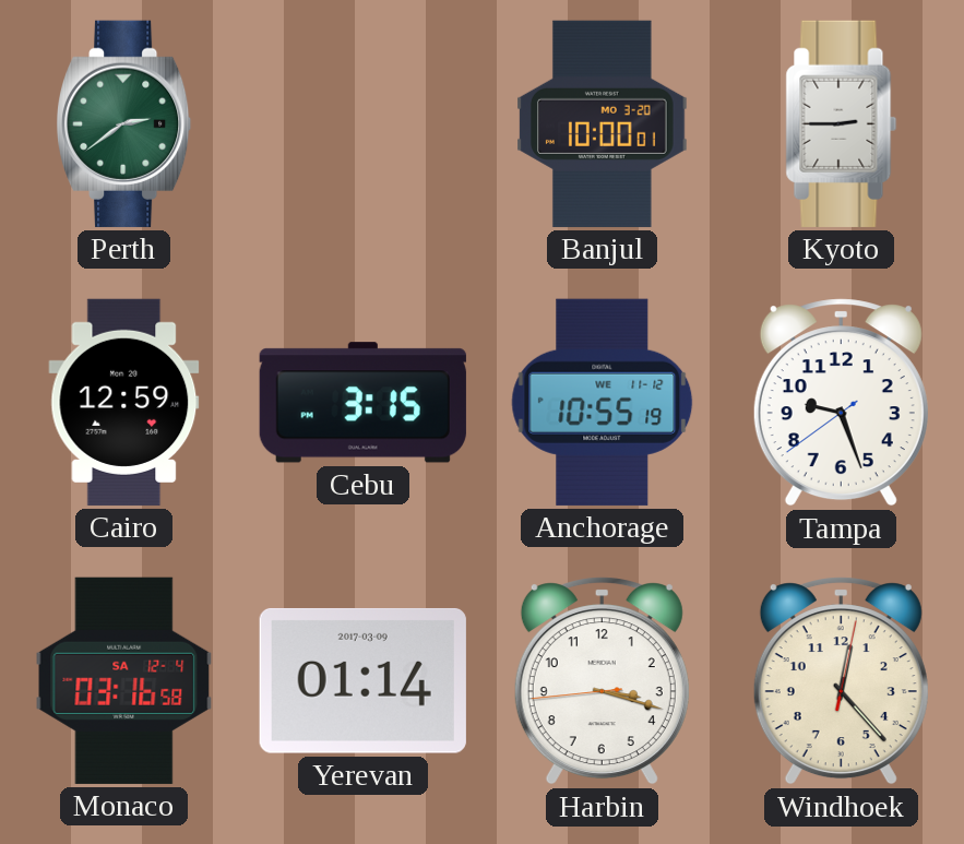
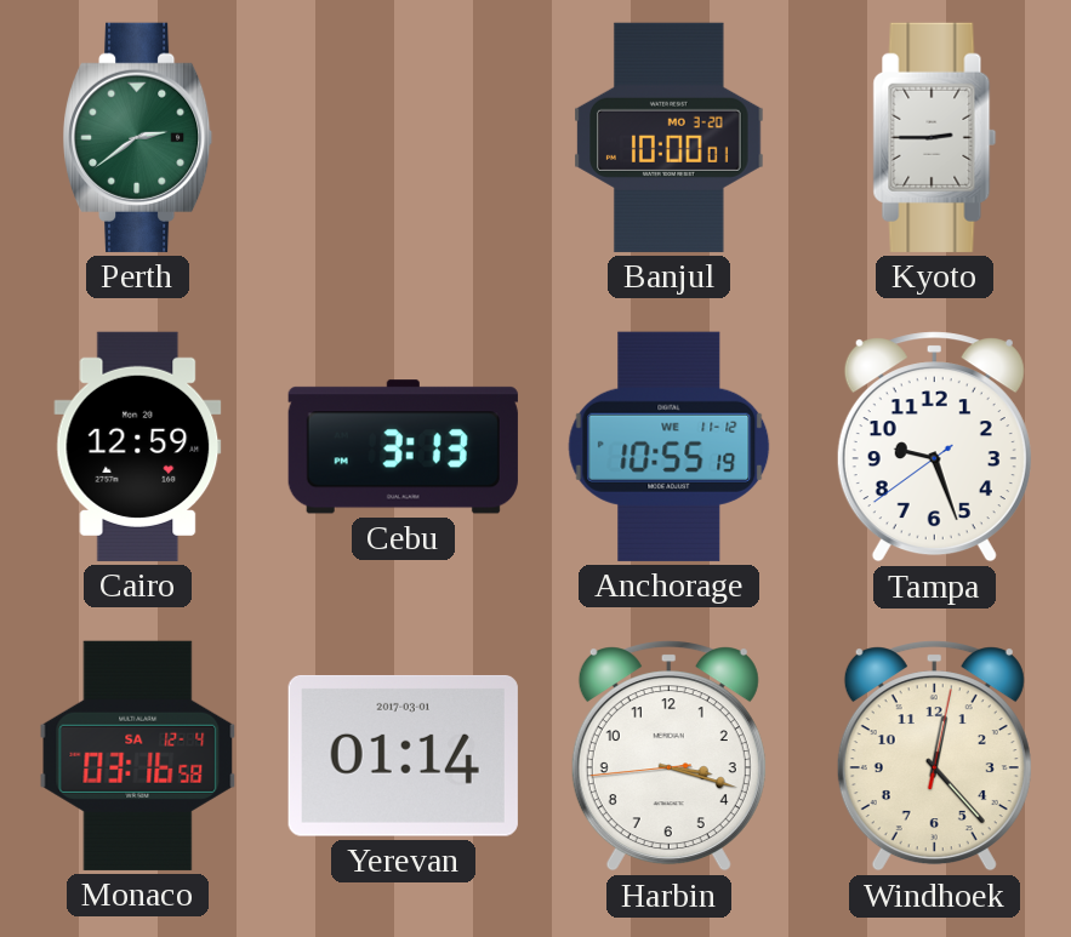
Cebu: 3:15 -> 3:13
Yerevan date: 2017-03-09 -> 2017-03-01
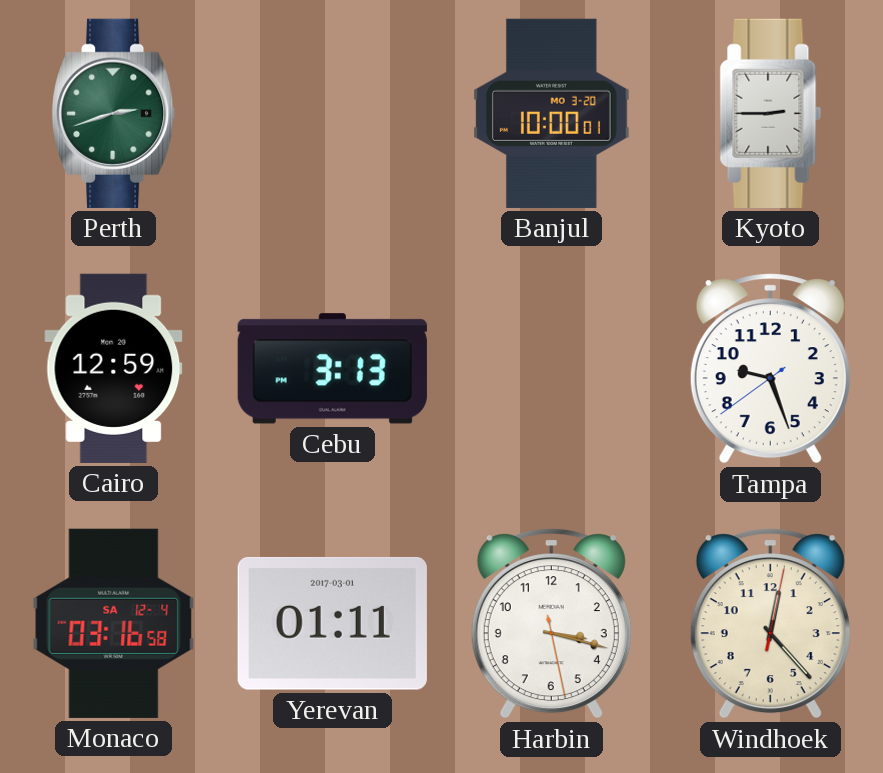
Perth: 2:39 -> 2:42
Anchorage: 10:55 -> none
Yerevan: 01:14 -> 01:11
Harbin: 3:17:44 -> 3:17:28
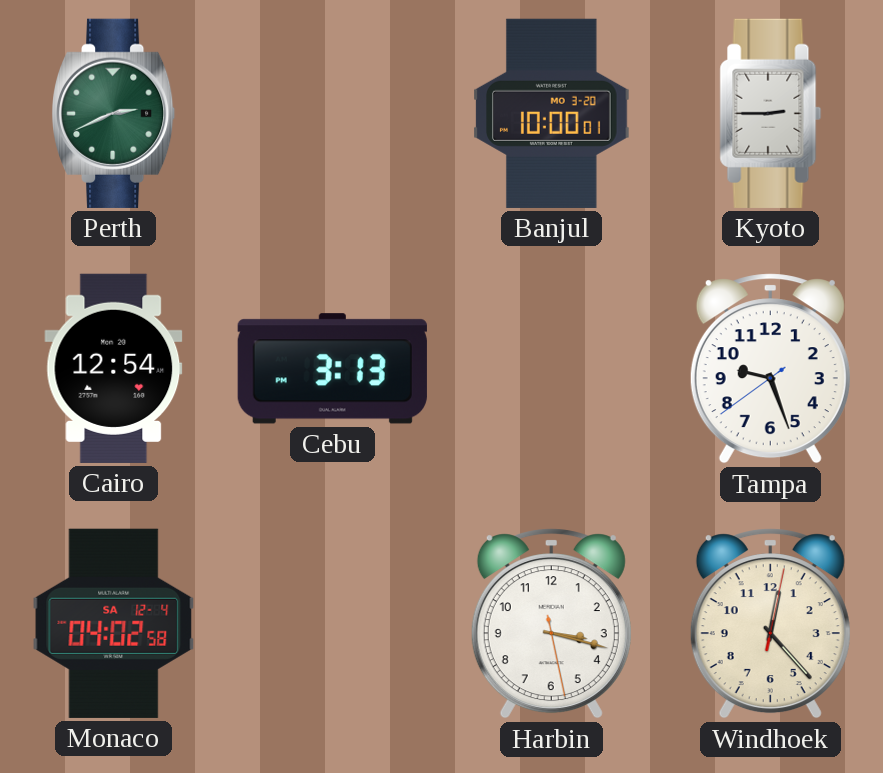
Perth: 2:42 -> 2:41
Cairo: 12:59 -> 12:54
Monaco: 03:16 -> 04:02
Yerevan: 01:11 -> none
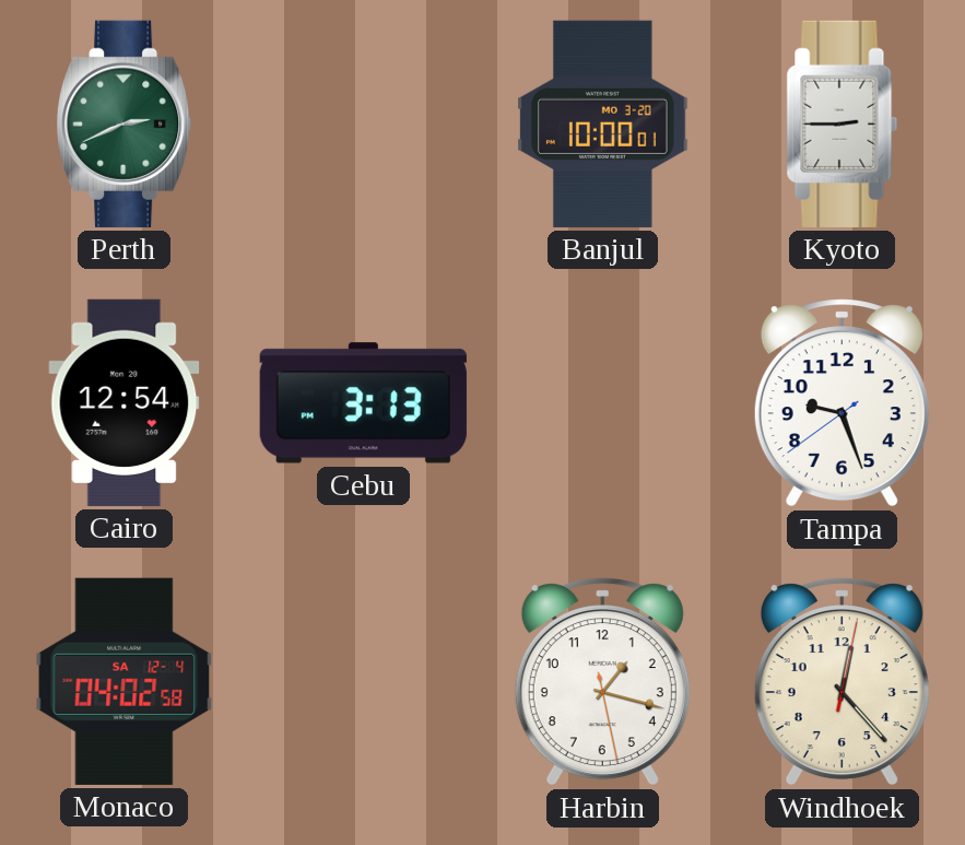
Harbin: 3:17 -> 1:17
